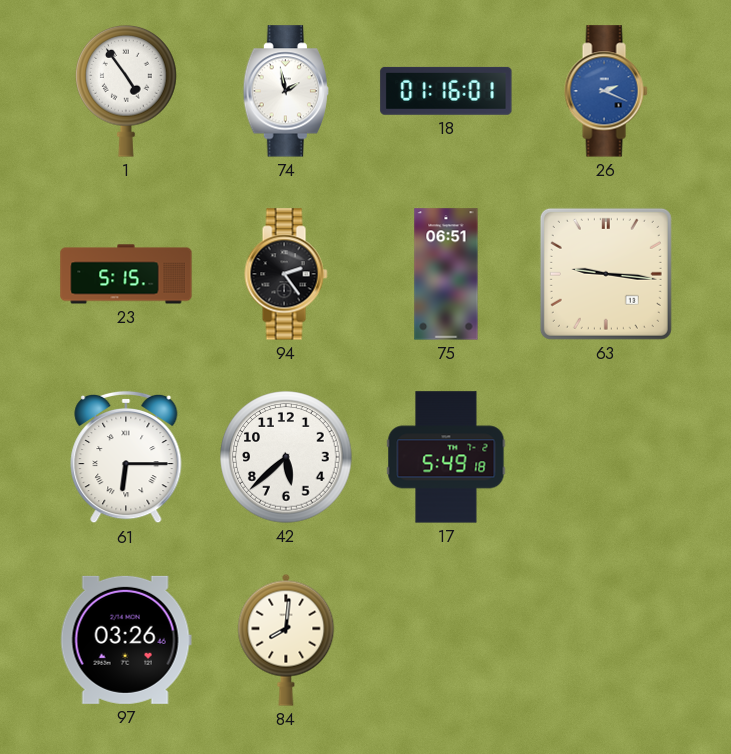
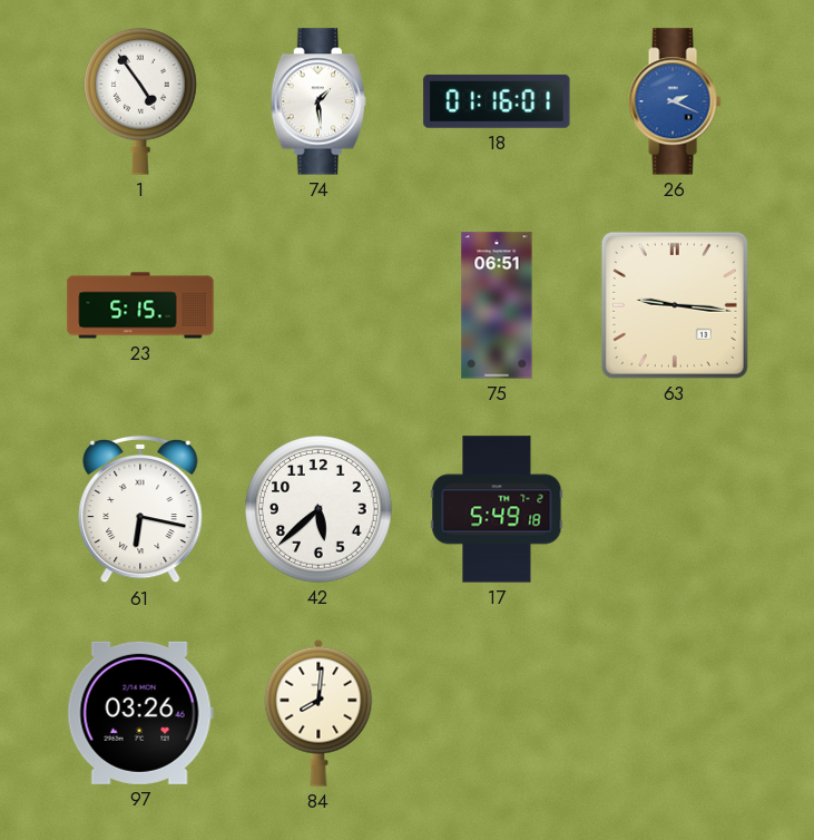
74: 1:58 -> 1:29
94: 2:24 -> none
61: 6:15 -> 6:17
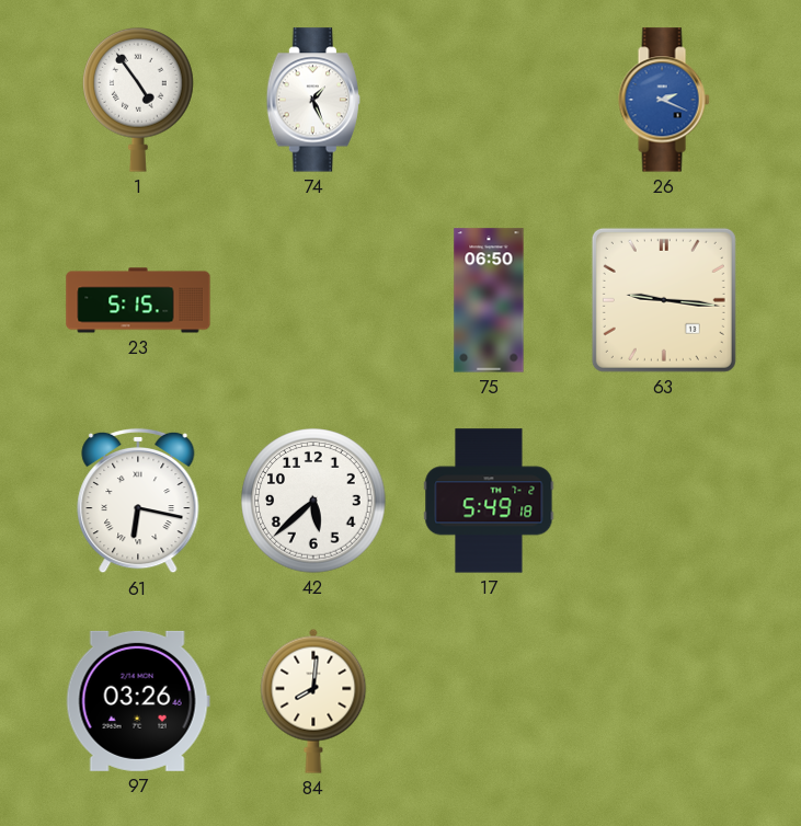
74: 1:29 -> 1:26
18: 01:16 -> none
75: 06:51 -> 06:50
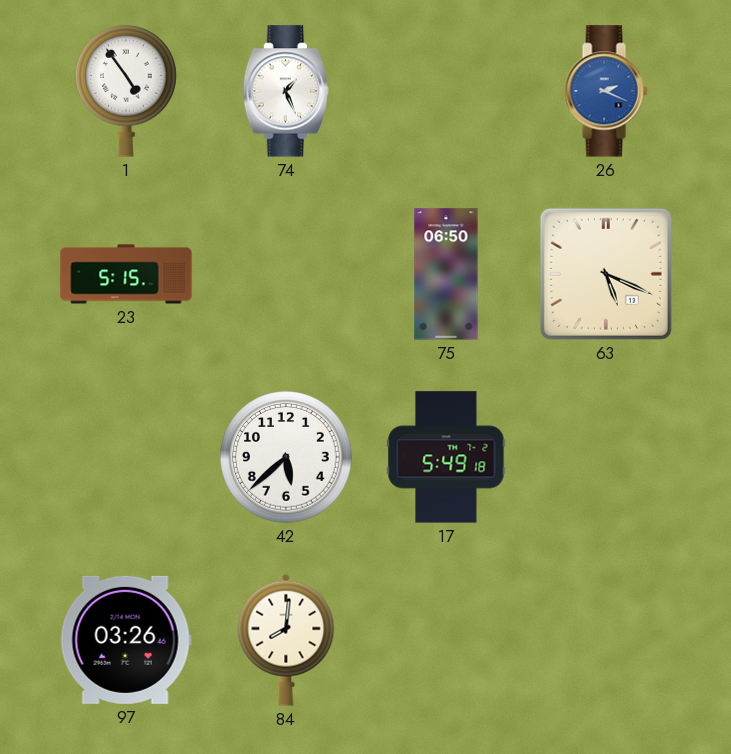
63: 9:16 -> 5:19
61: 6:17 -> none
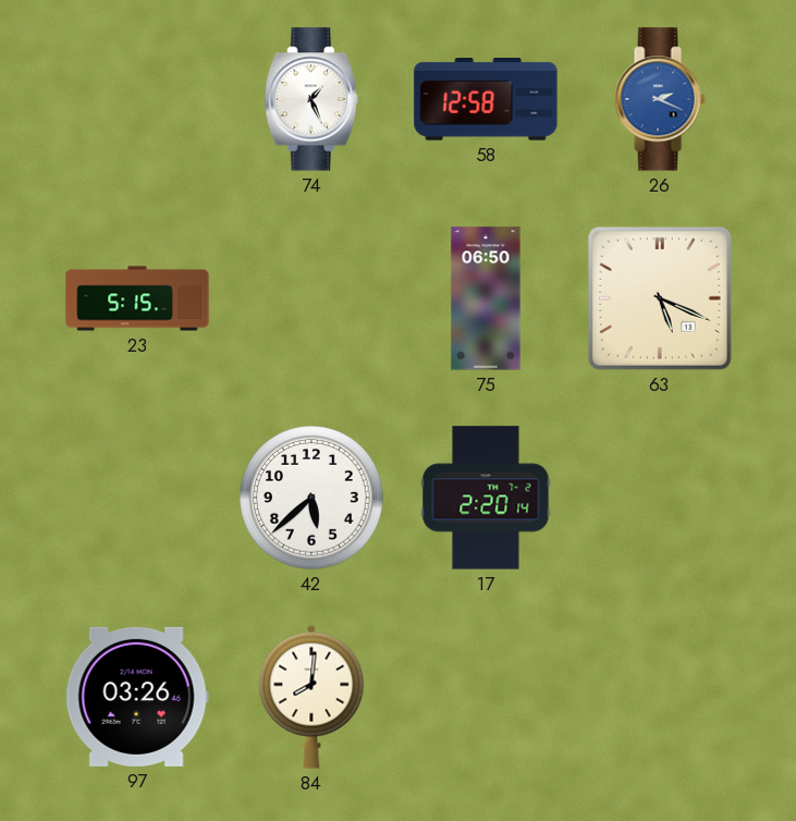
1: 4:54 -> none
58: none -> 12:58
17: 5:49 -> 2:20
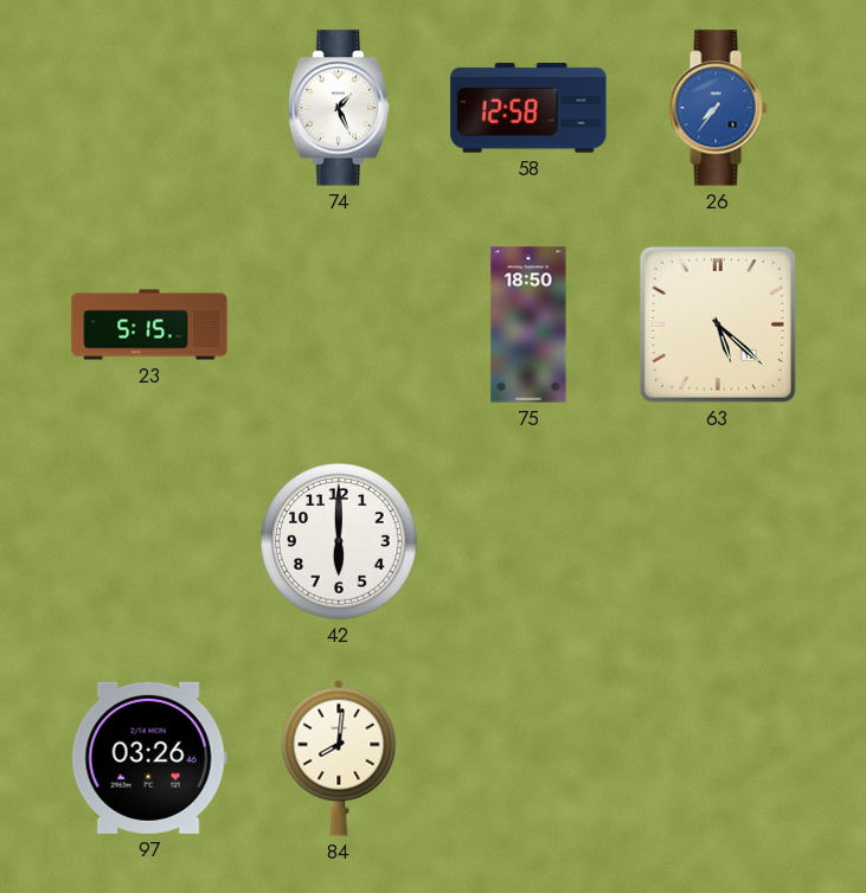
26: 2:19 -> 7:36
75: 06:50 -> 18:50
63: 5:19 -> 5:22
42: 5:38 -> 6:00
17: 2:20 -> none
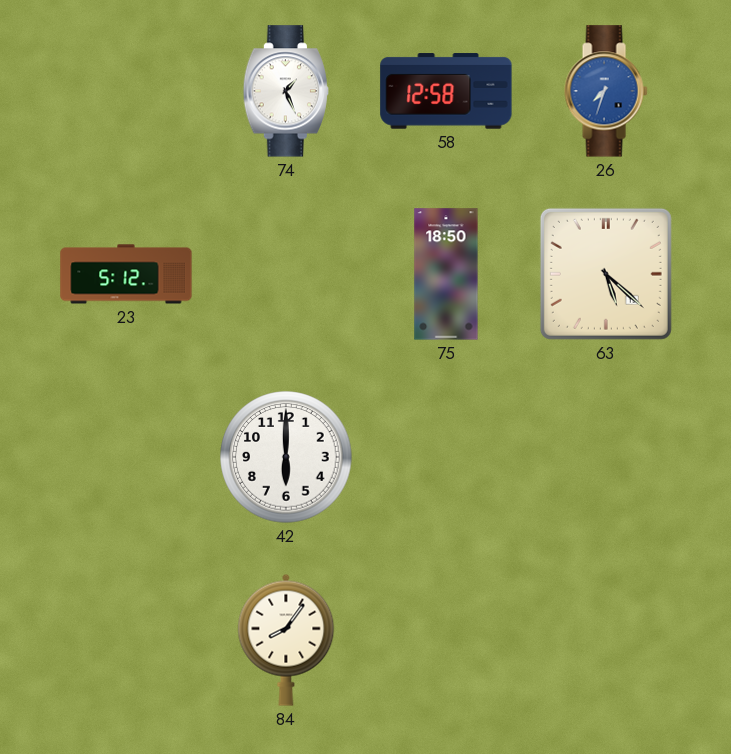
26: 7:36 -> 7:33
23: 5:15 -> 5:12
97: 03:26 -> none
84: 8:01 -> 8:06
